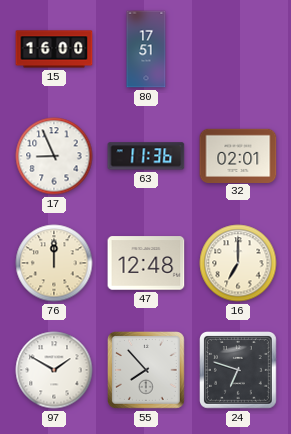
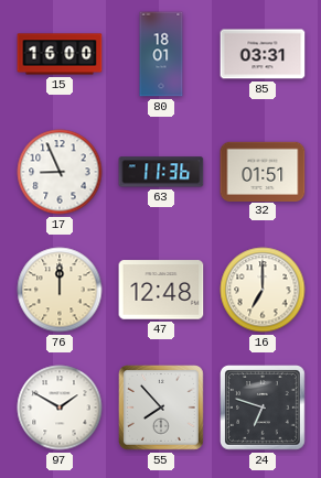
80: 17:51 -> 18:01
85: none -> 03:31
32: 02:01 -> 01:51
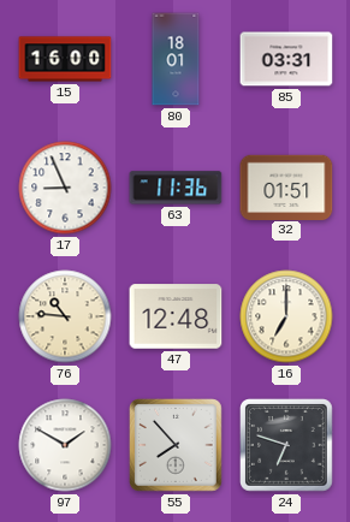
76: 12:00 -> 10:46
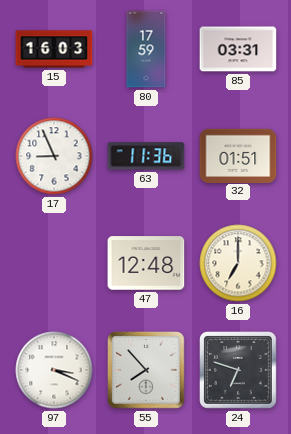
15: 16:00 -> 16:03
80: 18:01 -> 17:59
76: 10:46 -> none
97: 1:50 -> 3:19
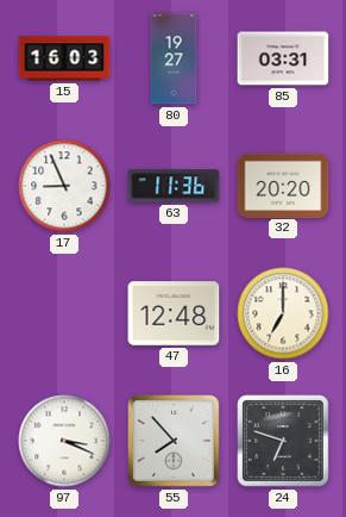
80: 17:59 -> 19:27
32: 01:51 -> 20:20
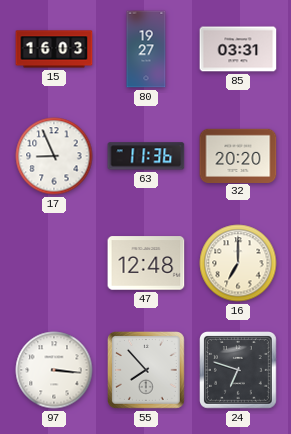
97: 3:19 -> 3:16
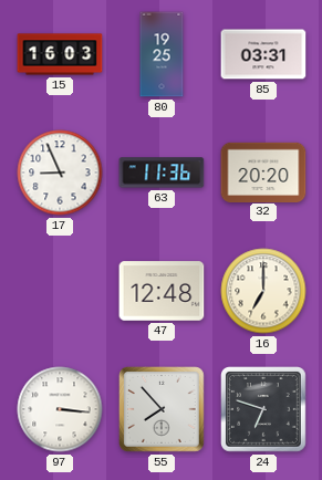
80: 19:27 -> 19:25
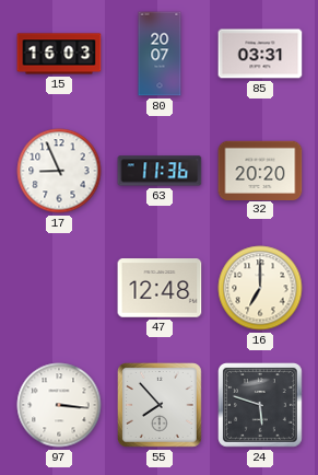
80: 19:25 -> 20:07
24: 6:48 -> 5:48
